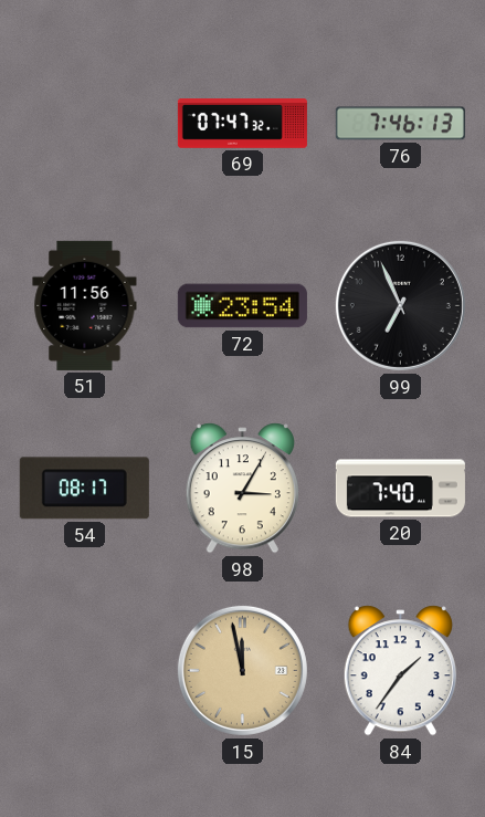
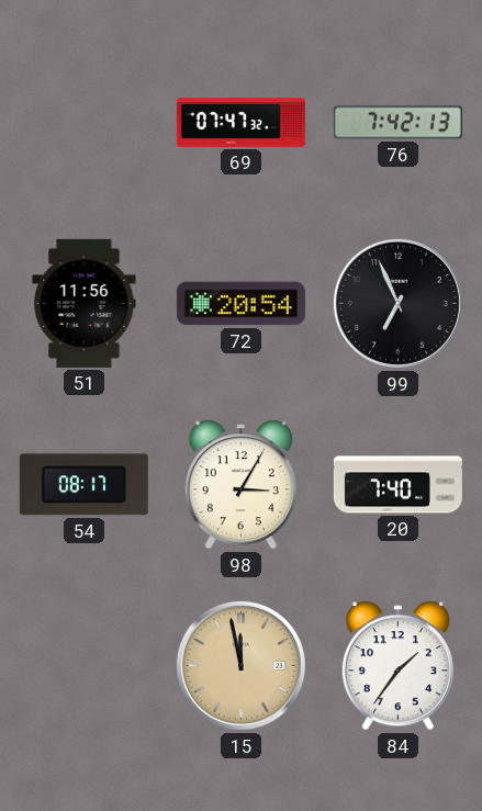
76: 7:46 -> 7:42
72: 23:54 -> 20:54
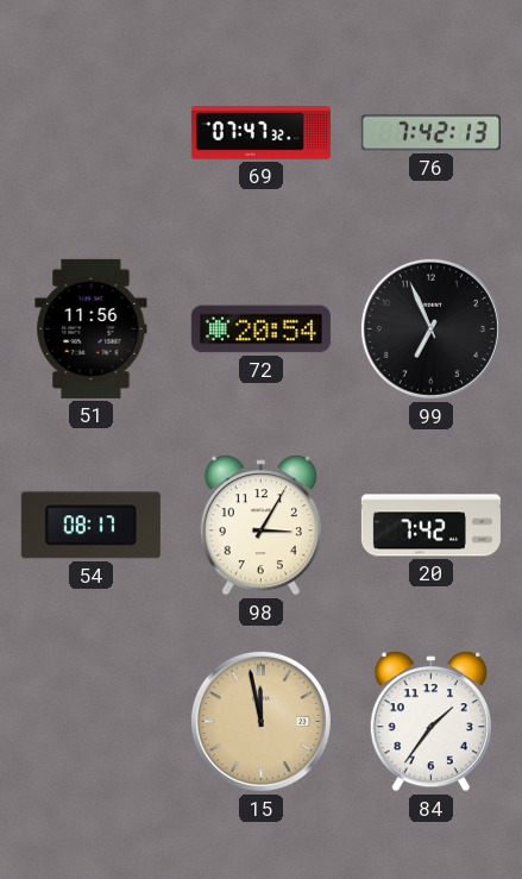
20: 7:40 -> 7:42
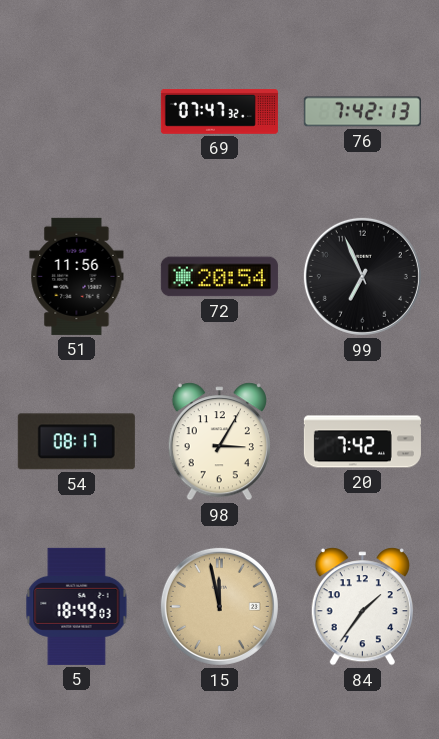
5: none -> 18:49
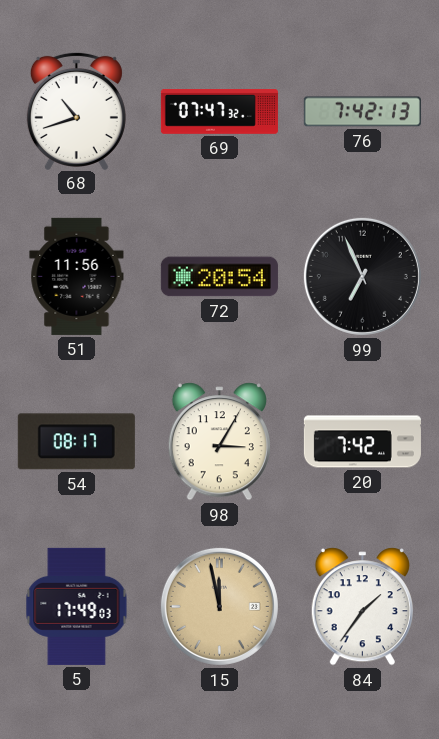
68: none -> 10:42
5: 18:49 -> 17:49
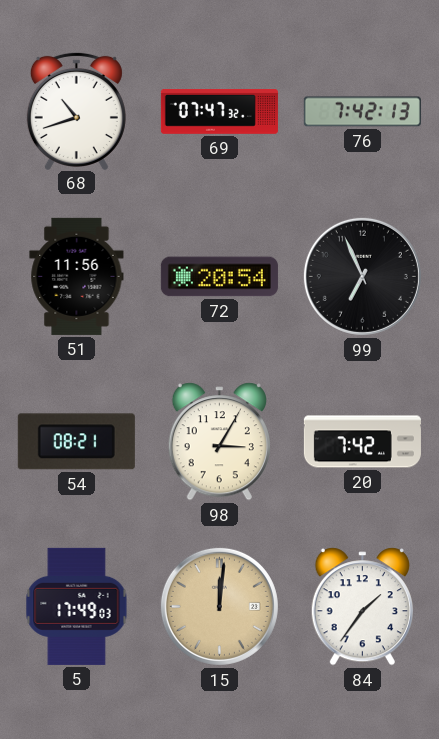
54: 08:17 -> 08:21
15: 11:58 -> 12:01
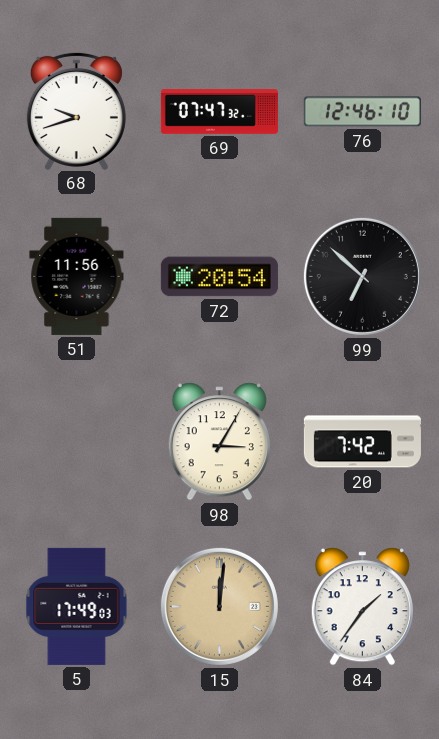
68: 10:42 -> 9:42
76: 7:42 -> 12:46
99: 6:56 -> 6:52
54: 08:21 -> none
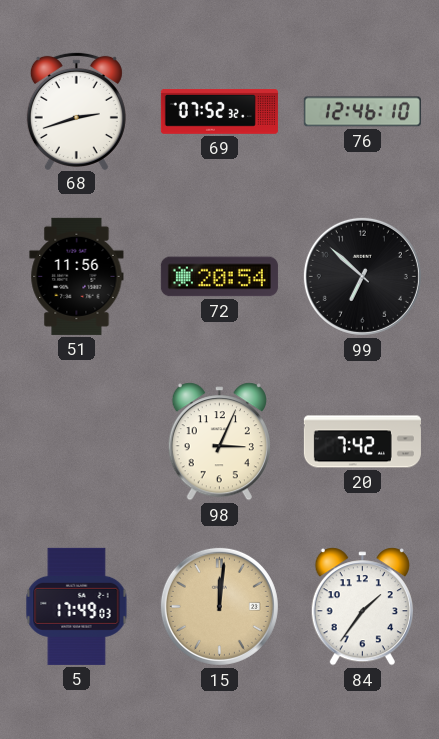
68: 9:42 -> 2:42
69: 07:47 -> 07:52
98: 3:05 -> 3:04
